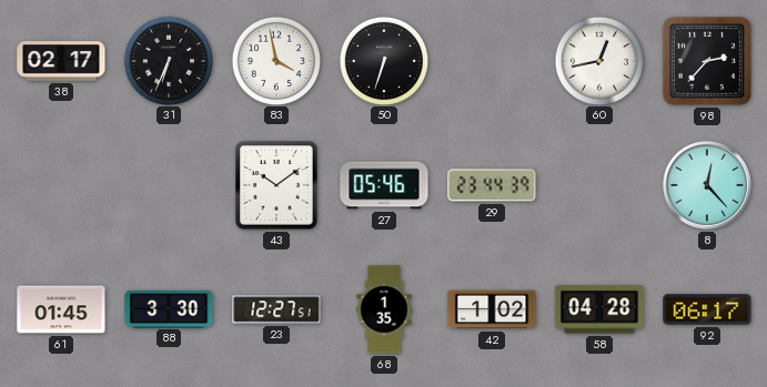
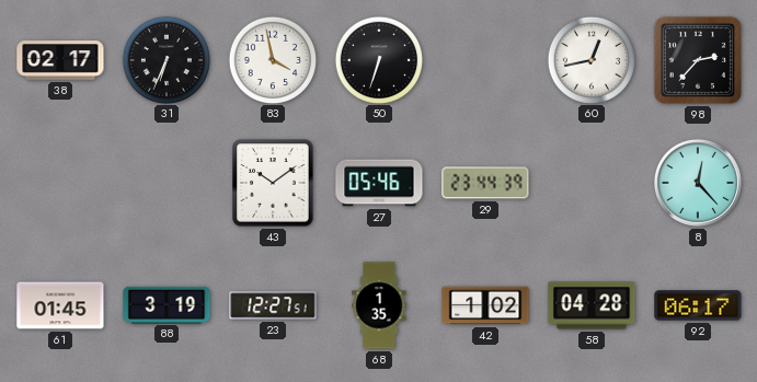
88: 3:30 -> 3:19
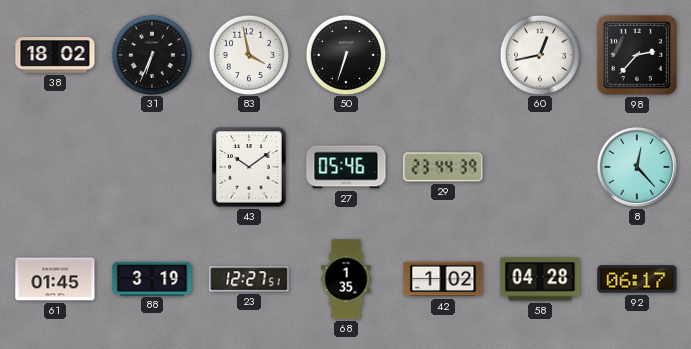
38: 02:17 -> 18:02
